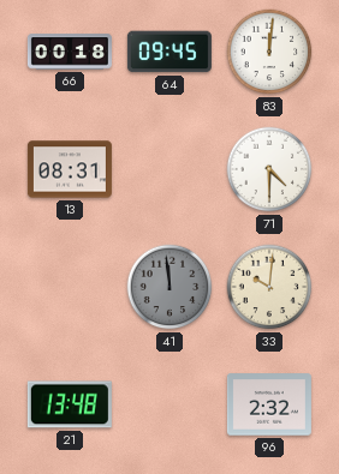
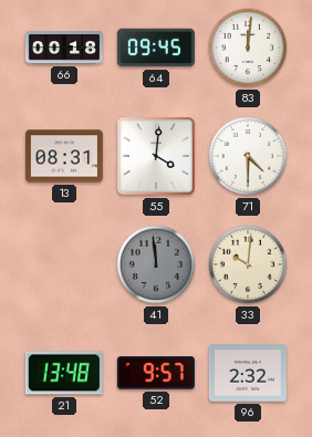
55: none -> 4:01
52: none -> 9:57
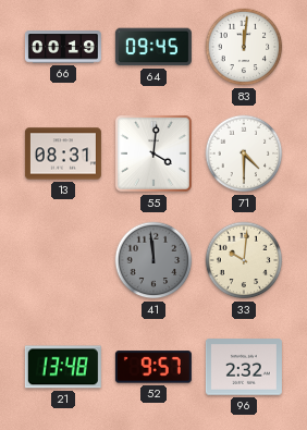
66: 00:18 -> 00:19
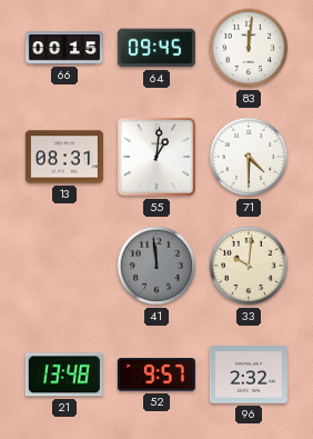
66: 00:19 -> 00:15
55: 4:01 -> 1:01
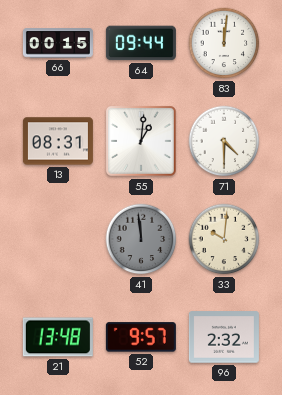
64: 09:45 -> 09:44
